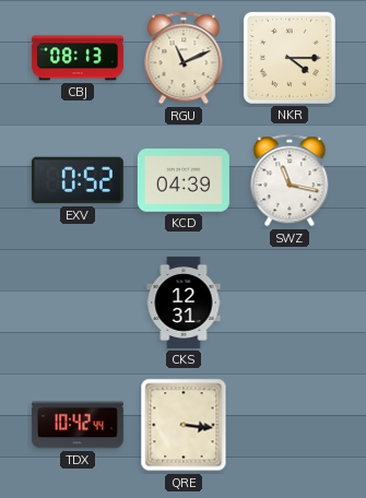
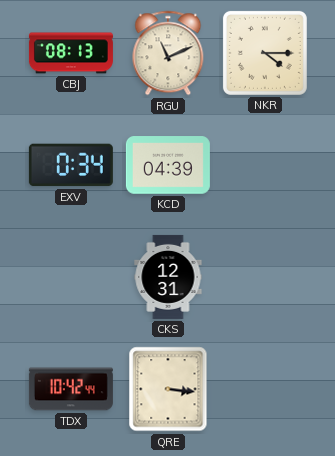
EXV: 0:52 -> 0:34
SWZ: 11:17 -> none
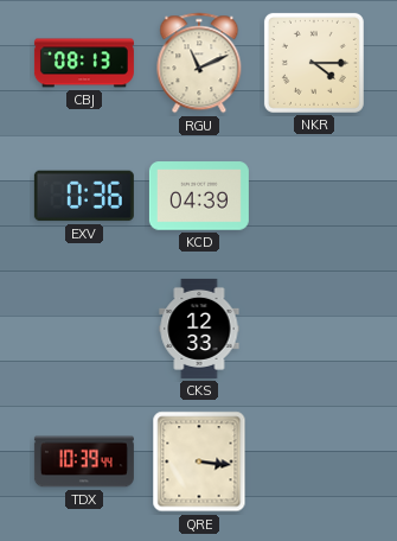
EXV: 0:34 -> 0:36
CKS: 12:31 -> 12:33
TDX: 10:42 -> 10:39
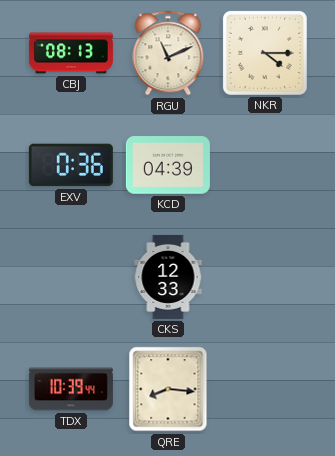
QRE: 3:16 -> 8:16
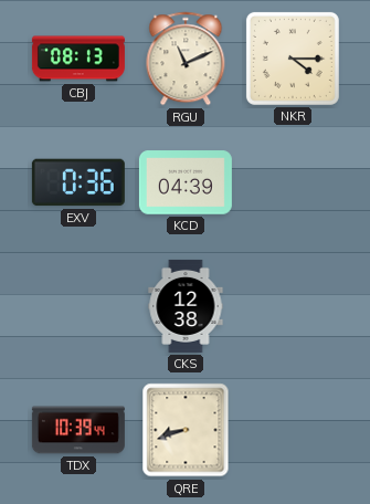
CKS: 12:33 -> 12:38
QRE: 8:16 -> 8:42
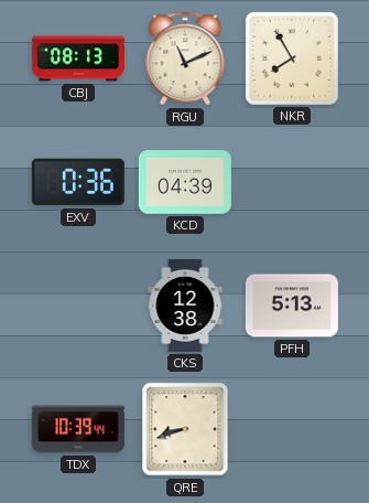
NKR: 4:15 -> 7:55
PFH: none -> 5:13
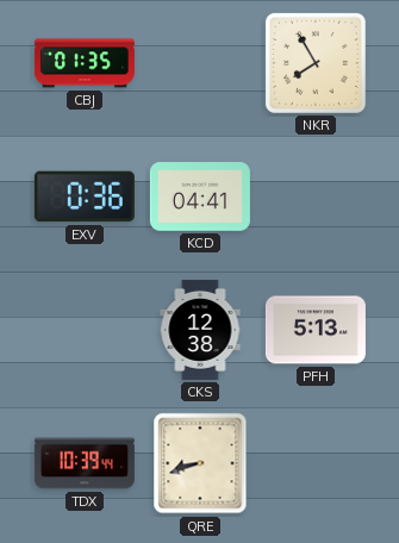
CBJ: 08:13 -> 01:35
RGU: 11:11 -> none
KCD: 04:39 -> 04:41
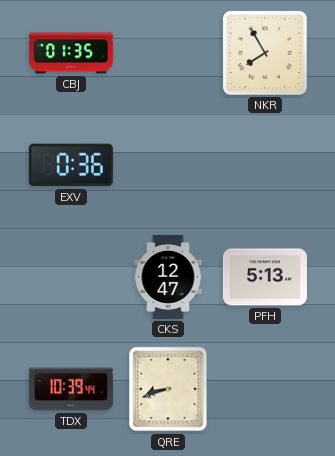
KCD: 04:41 -> none
CKS: 12:38 -> 12:47
